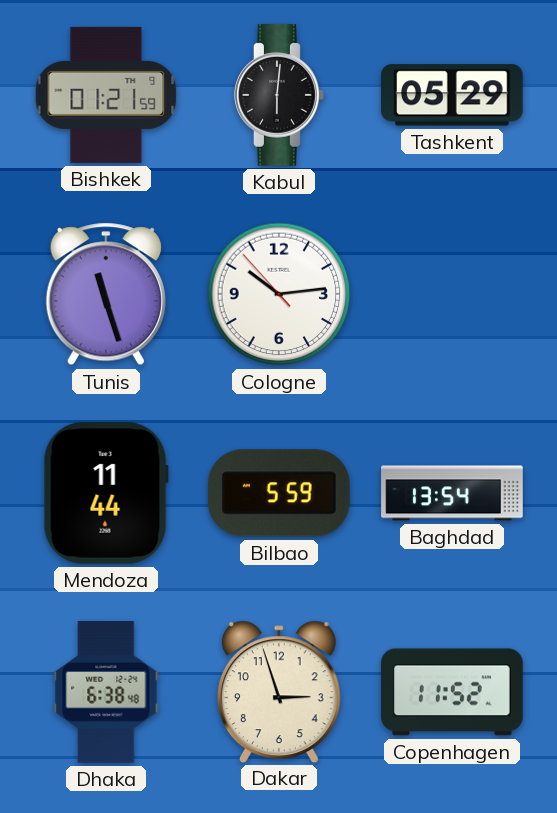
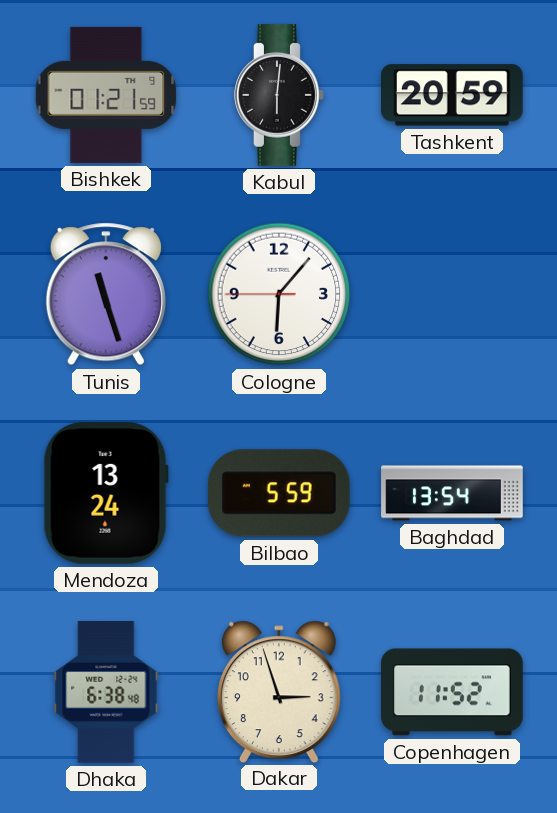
Tashkent: 05:29 -> 20:59
Cologne: 10:13 -> 6:06
Mendoza: 11:44 -> 13:24
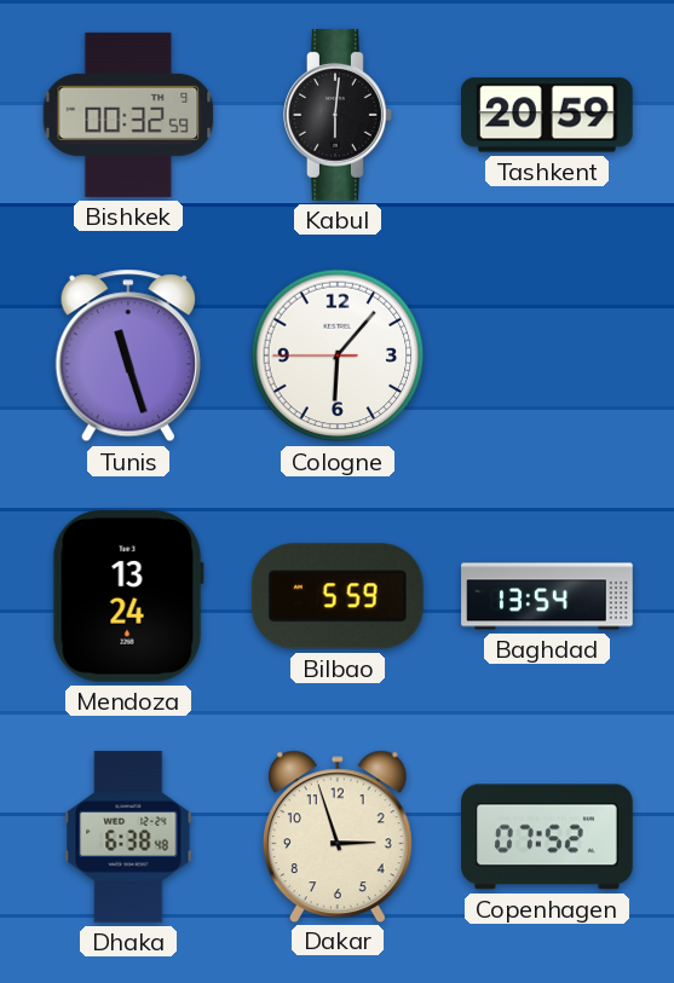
Bishkek: 01:21 -> 00:32
Copenhagen: 11:52 -> 07:52
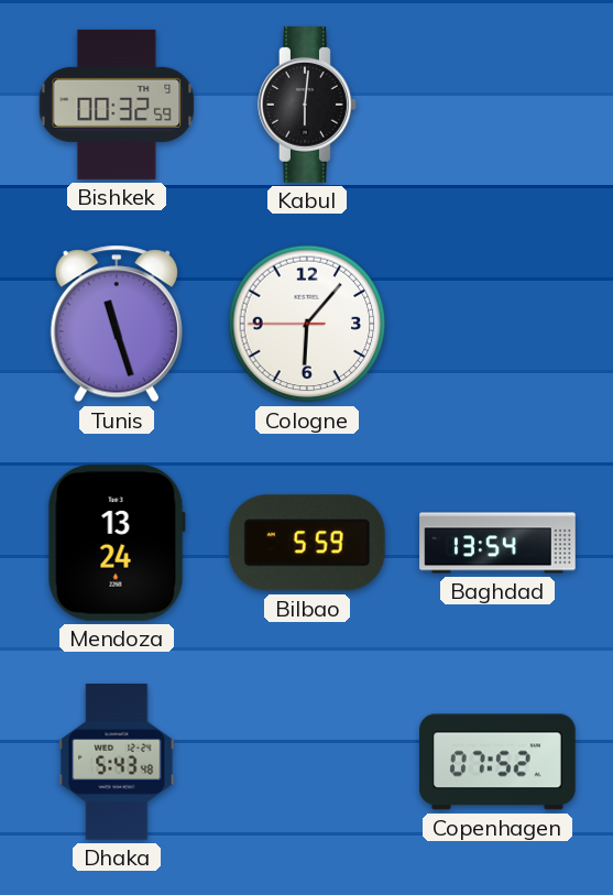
Tashkent: 20:59 -> none
Dhaka: 6:38 -> 5:43
Dakar: 2:57 -> none
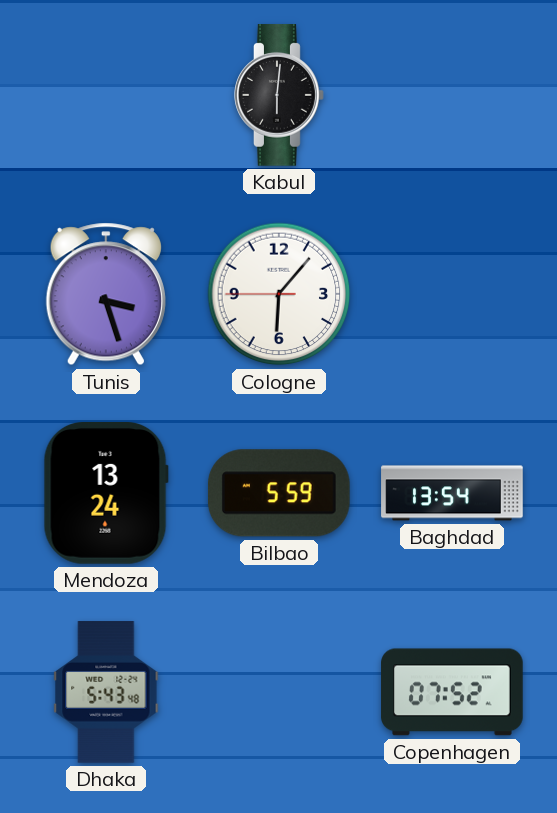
Bishkek: 00:32 -> none
Tunis: 11:27 -> 3:27
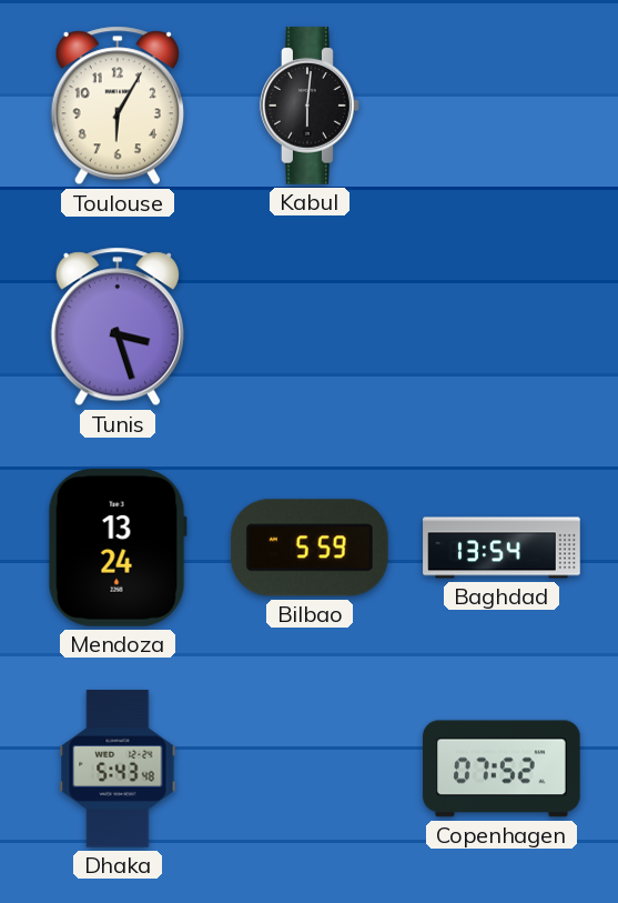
Toulouse: none -> 6:05
Cologne: 6:06 -> none
